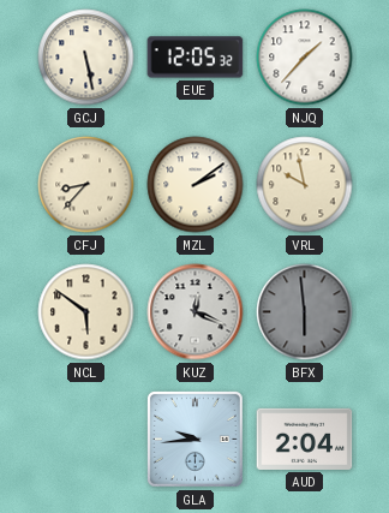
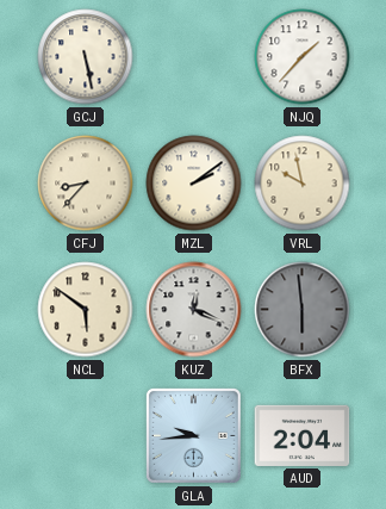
EUE: 12:05 -> none
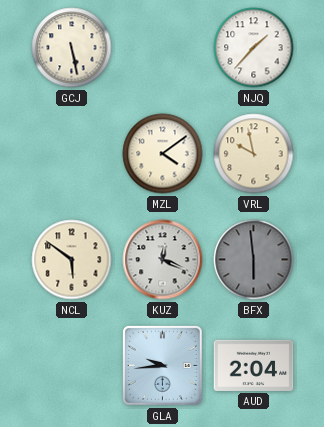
CFJ: 8:37 -> none
MZL: 2:09 -> 4:09
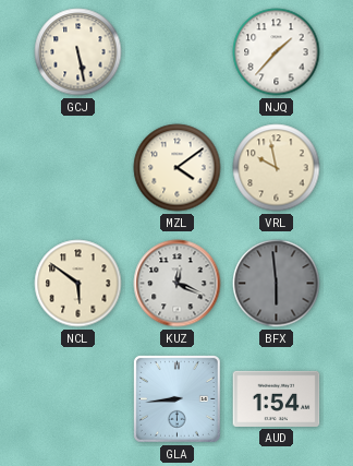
GLA: 9:44 -> 8:44
AUD: 2:04 -> 1:54
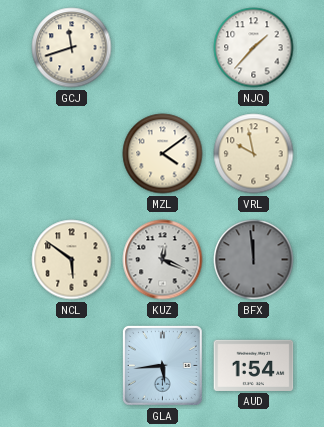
GCJ: 5:28 -> 11:42
BFX: 5:59 -> 11:59
GLA: 8:44 -> 5:44
